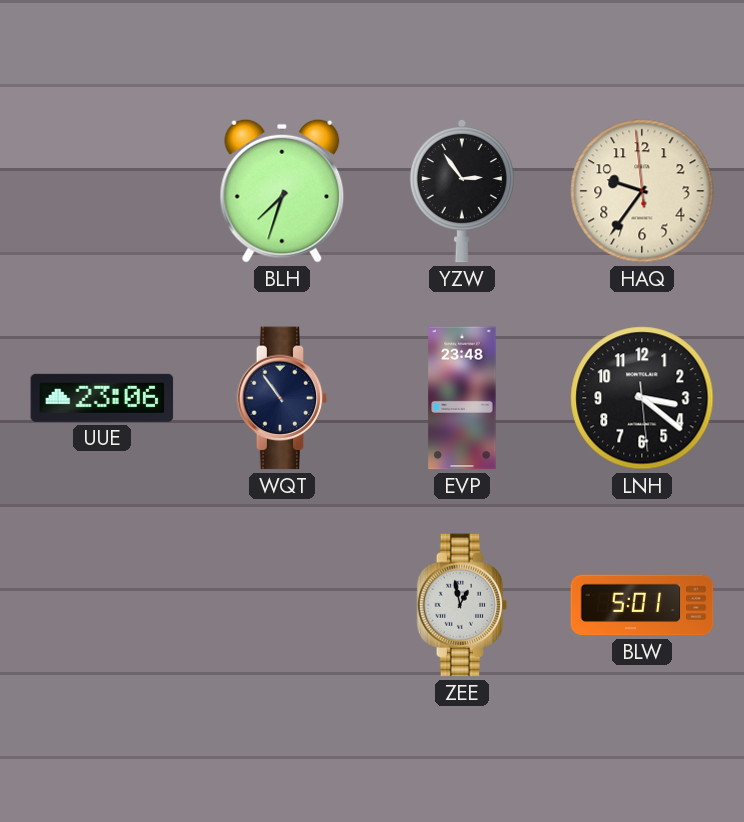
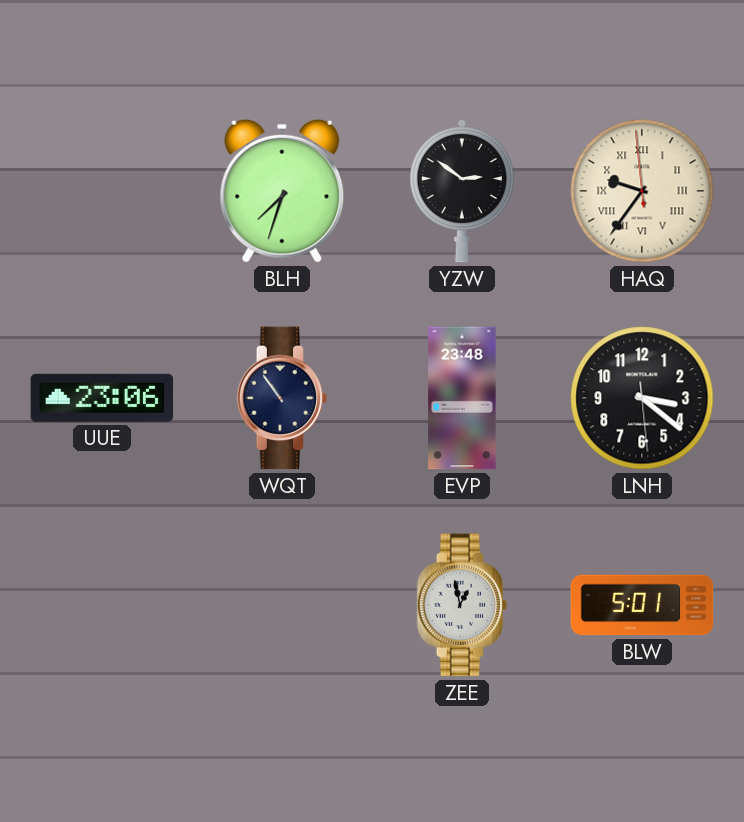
YZW: 2:54 -> 2:51
HAQ numerals: Arabic -> Roman
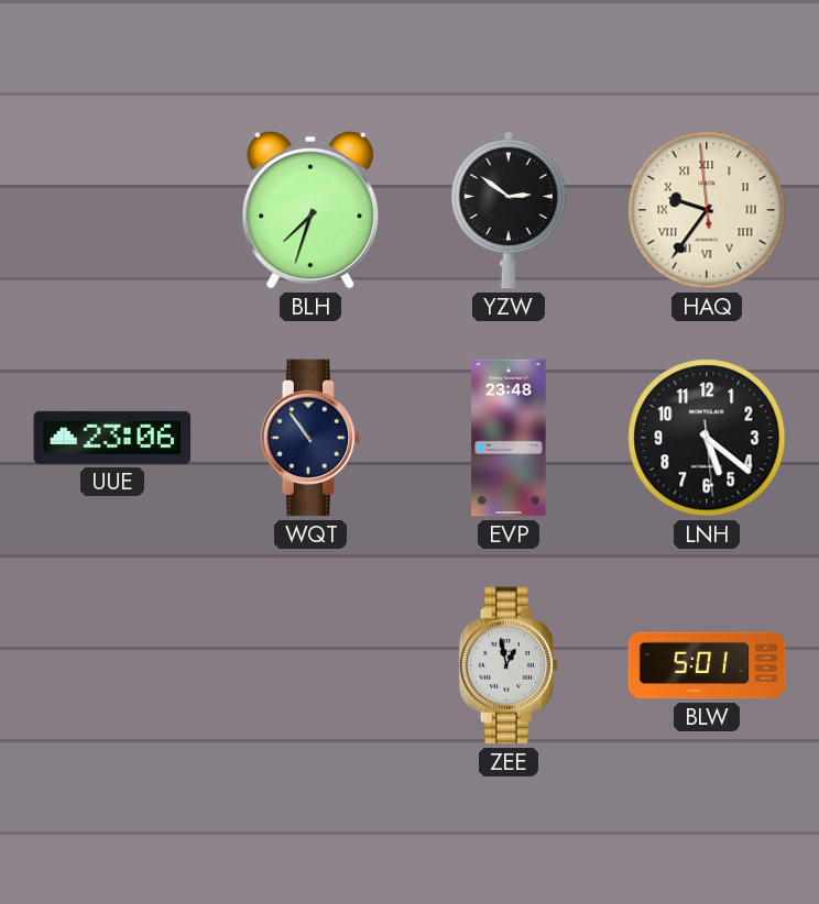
LNH: 3:21 -> 5:21
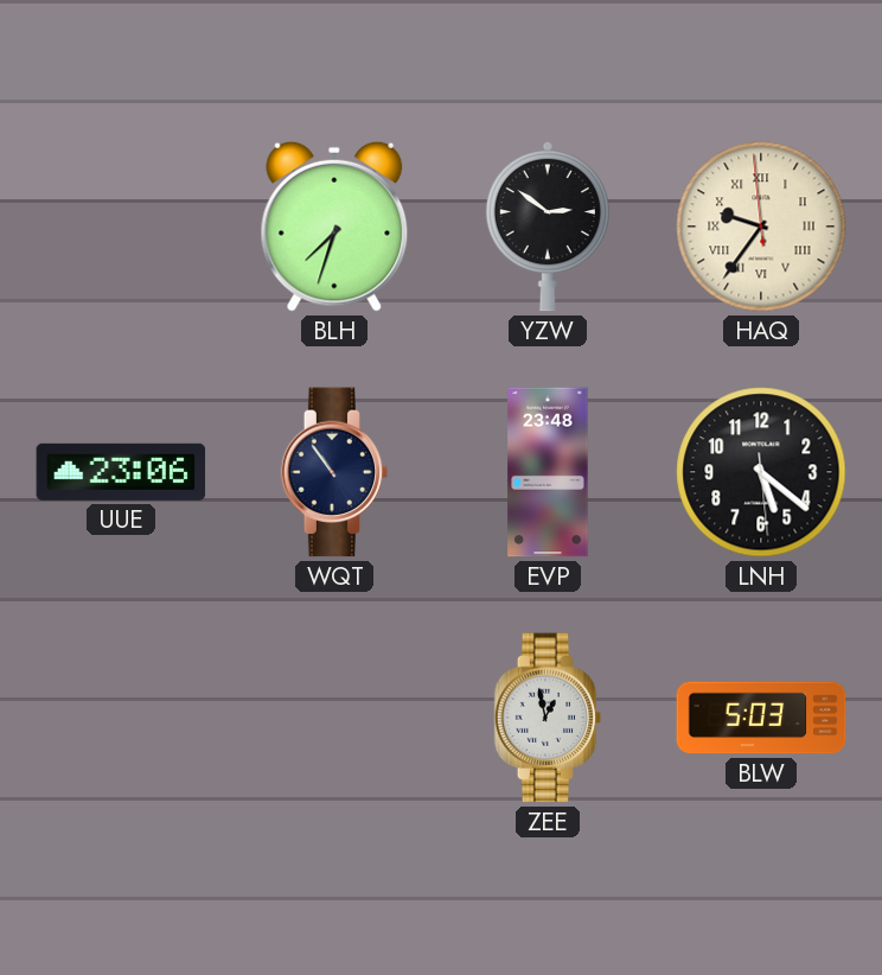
BLW: 5:01 -> 5:03
